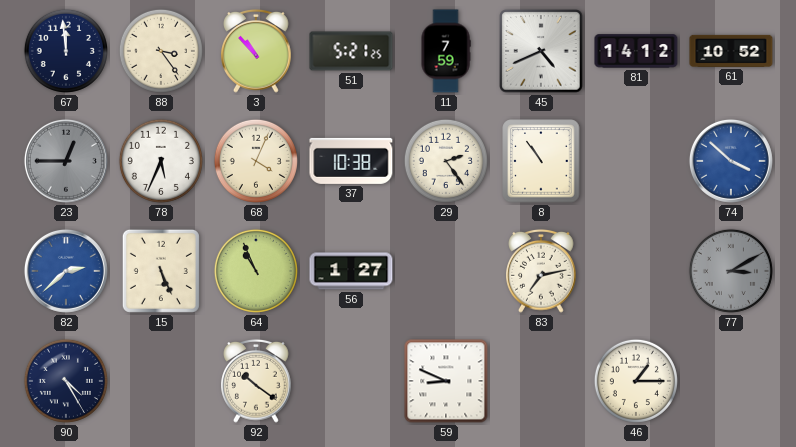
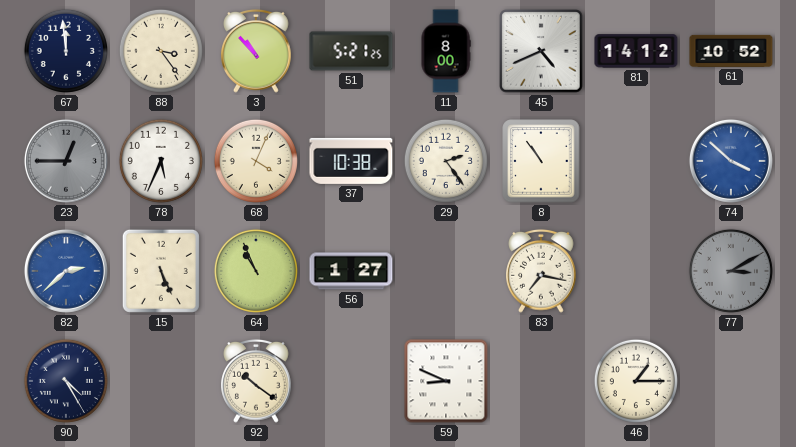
11: 7:59 -> 8:00
83: 7:13 -> 7:17
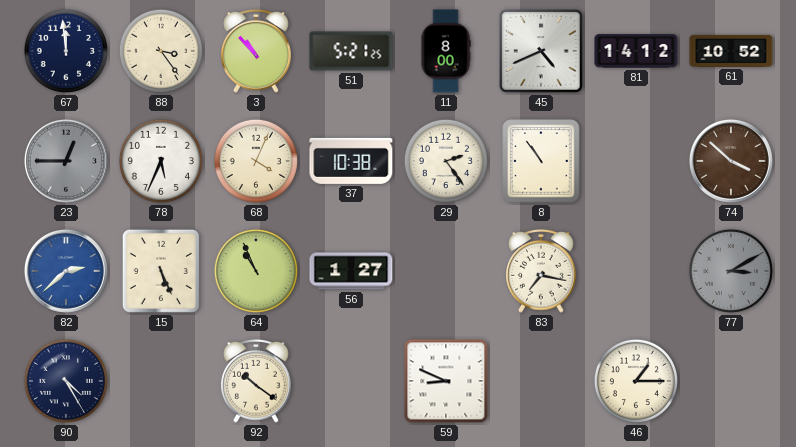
74 dial: blue -> brown
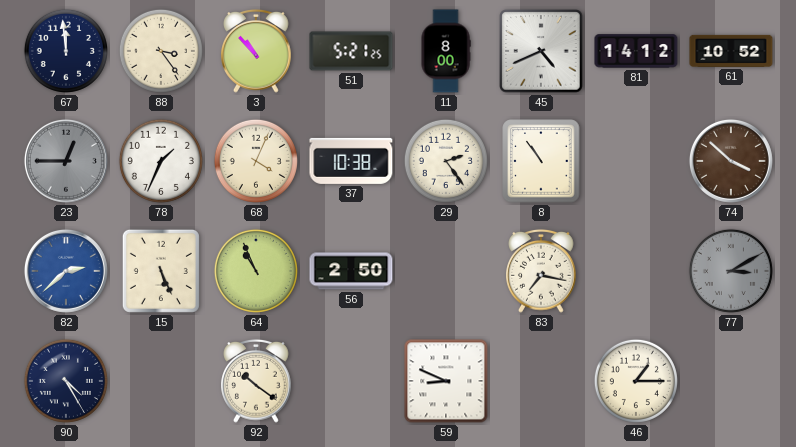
78: 5:34 -> 1:34
56: 1:27 -> 2:50
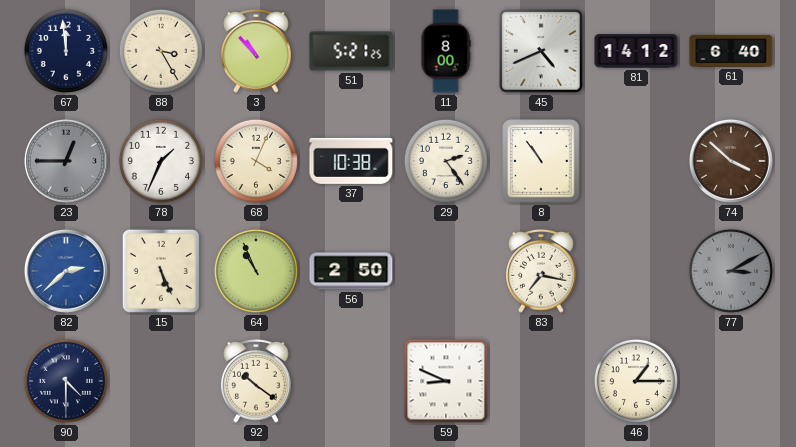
88: 3:24 -> 3:25
61: 10:52 -> 6:40
90: 4:25 -> 4:30
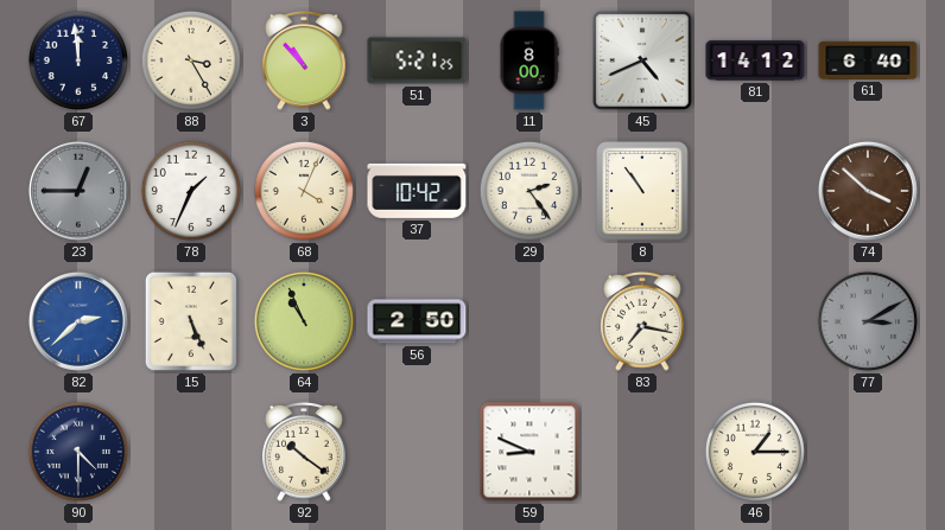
37: 10:38 -> 10:42
